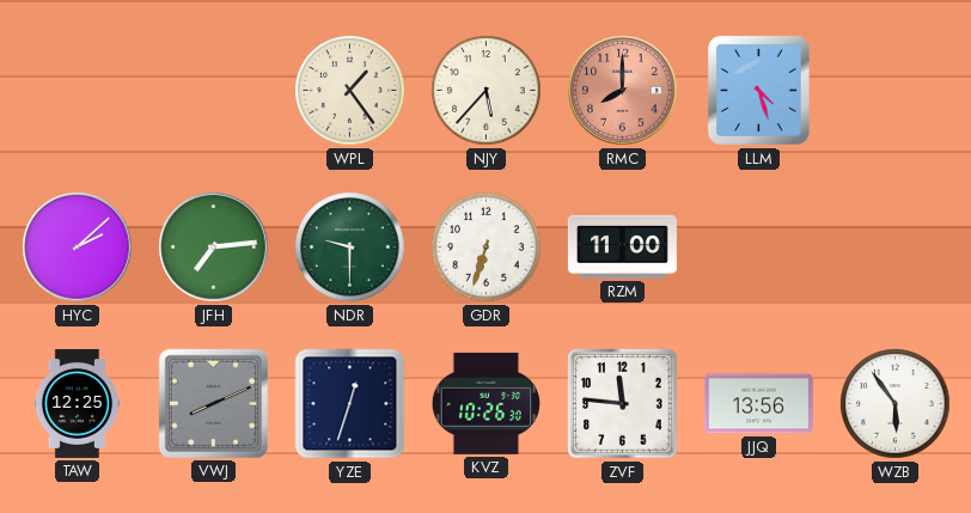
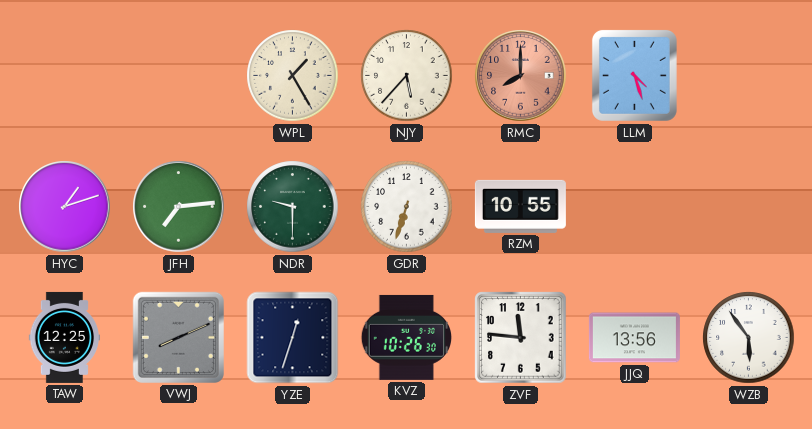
WPL: 1:24 -> 1:25
HYC: 2:08 -> 1:12
RZM: 11:00 -> 10:55
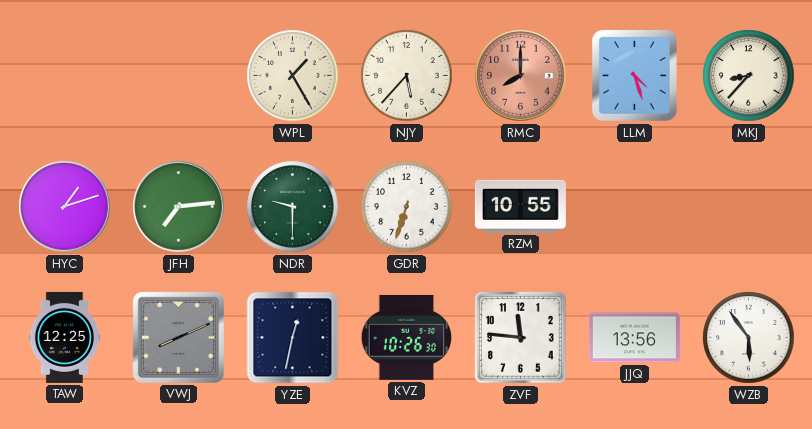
MKJ: none -> 8:37
YZE: 12:33 -> 12:32
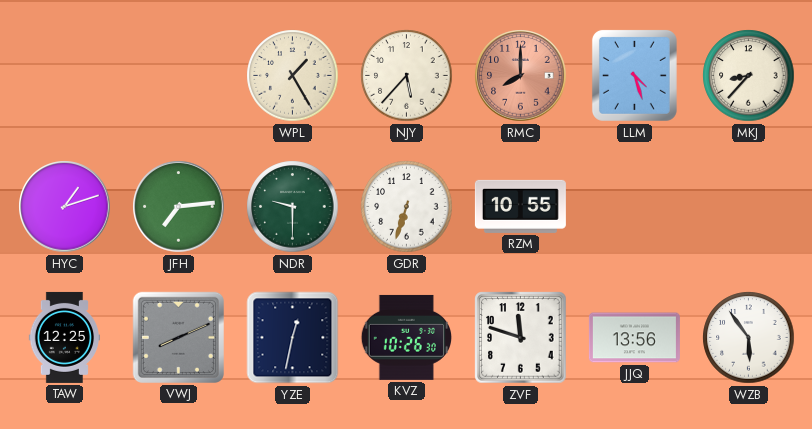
ZVF: 11:46 -> 11:48
